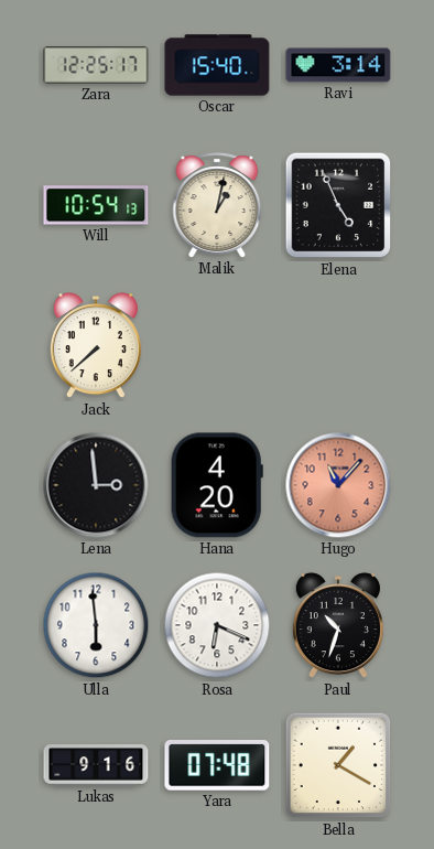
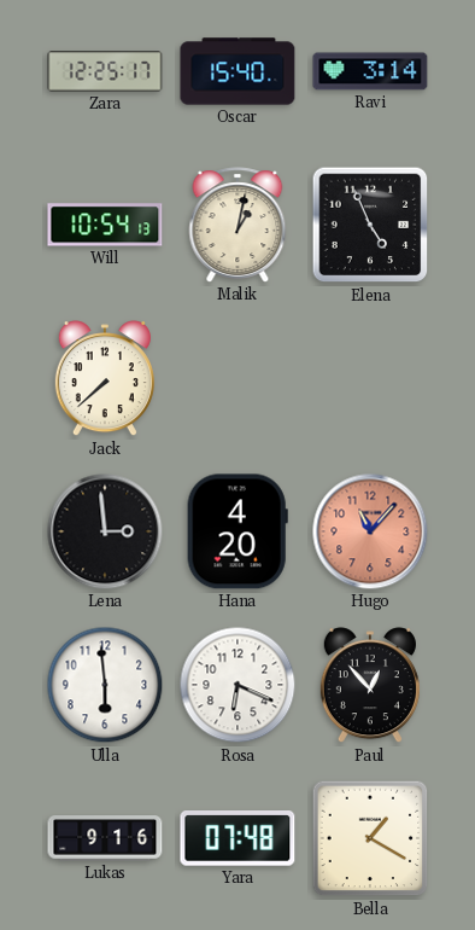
Paul: 10:33 -> 12:53
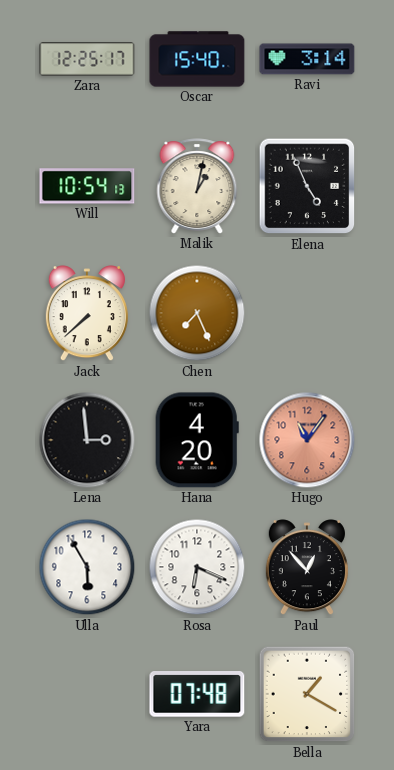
Chen: none -> 7:26
Hugo: 11:07 -> 11:06
Ulla: 5:59 -> 5:55
Lukas: 9:16 -> none
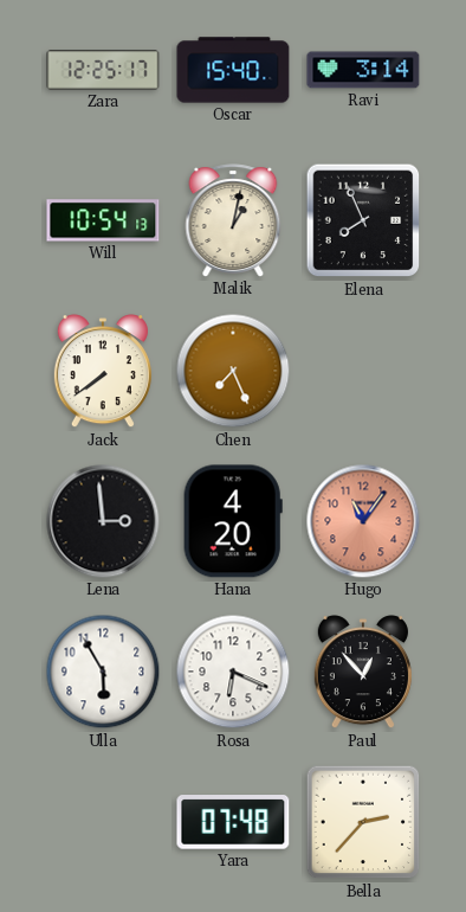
Elena: 4:56 -> 7:56
Jack: 7:38 -> 7:39
Bella: 1:20 -> 2:37
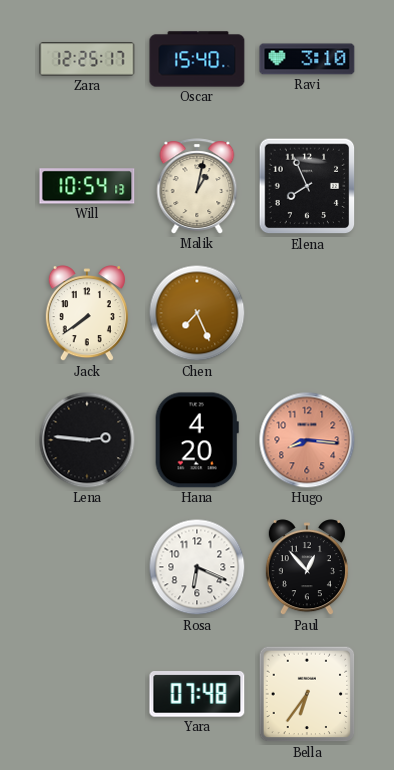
Ravi: 3:14 -> 3:10
Lena: 2:59 -> 2:46
Hugo: 11:06 -> 8:16
Ulla: 5:55 -> none
Bella: 2:37 -> 6:36
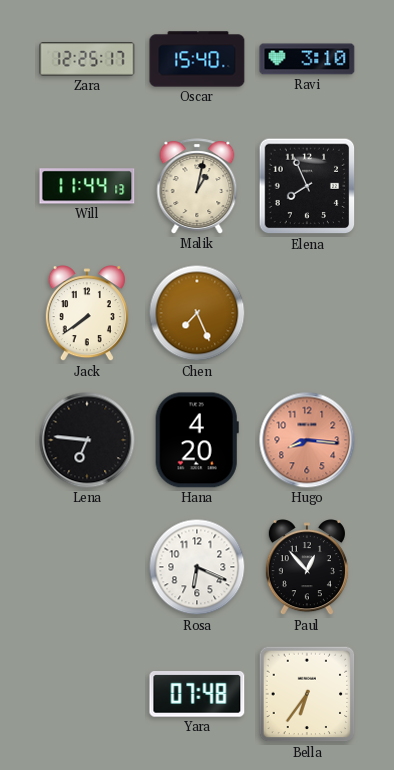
Will: 10:54 -> 11:44
Lena: 2:46 -> 6:46
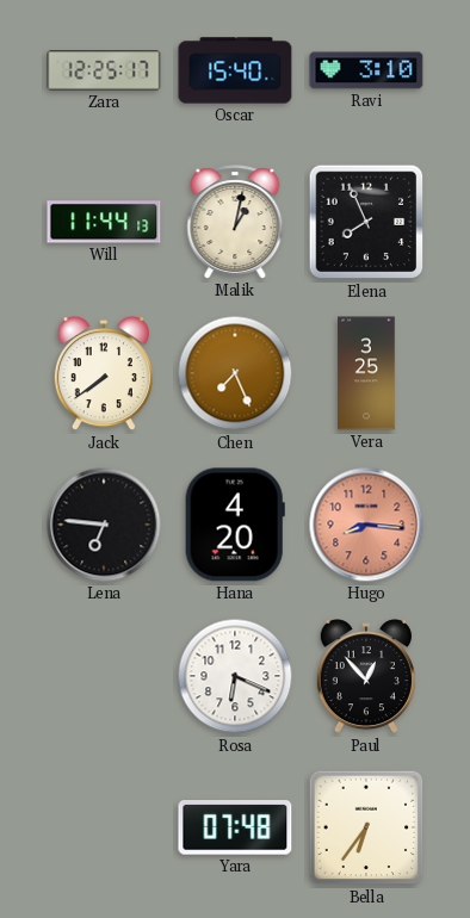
Vera: none -> 3:25
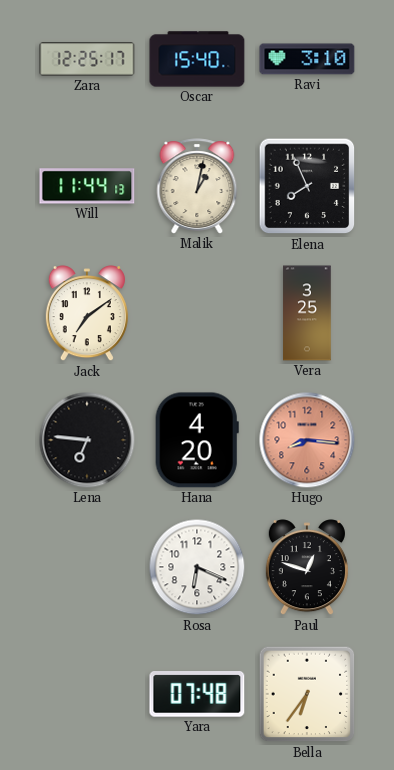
Jack: 7:39 -> 7:09
Chen: 7:26 -> none
Paul: 12:53 -> 12:48
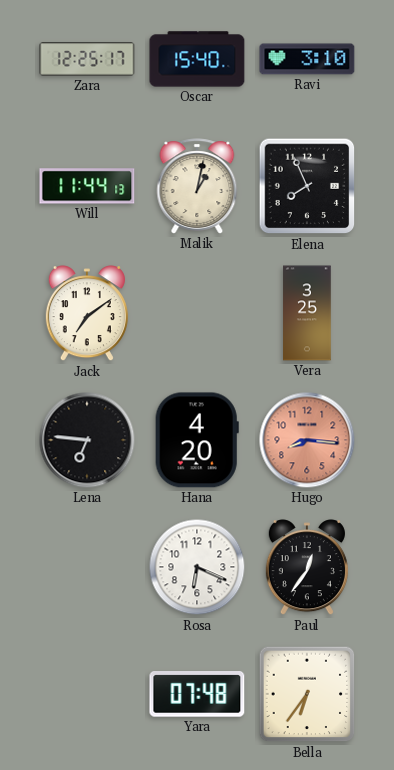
Paul: 12:48 -> 12:36
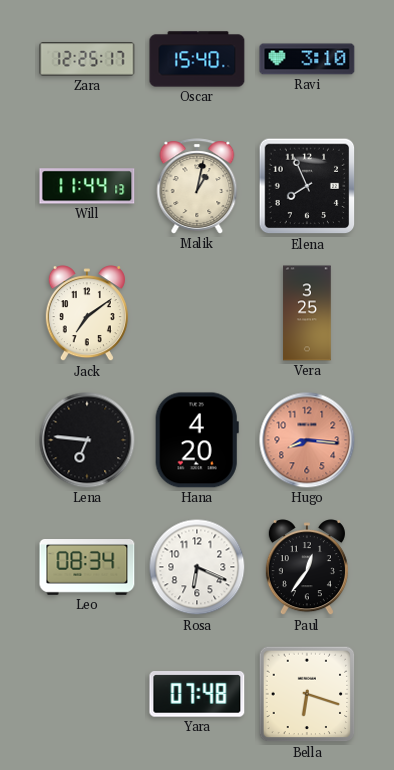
Leo: none -> 08:34
Bella: 6:36 -> 6:18
